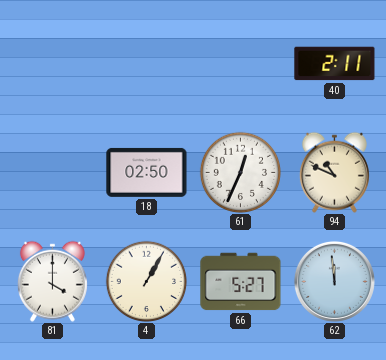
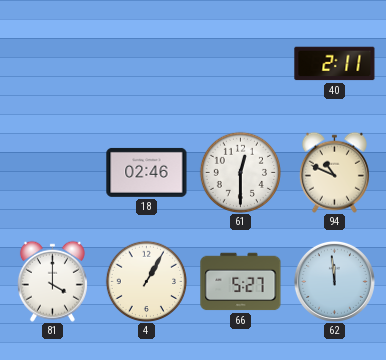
18: 02:50 -> 02:46
61: 12:34 -> 12:30
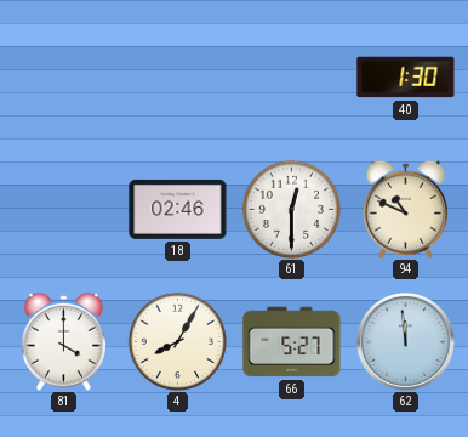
40: 2:11 -> 1:30
4: 1:05 -> 8:05
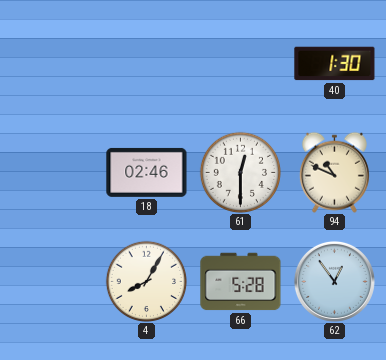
81: 4:00 -> none
66: 5:27 -> 5:28
62: 11:59 -> 12:54
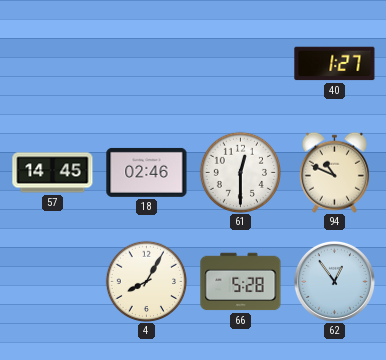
40: 1:30 -> 1:27
57: none -> 14:45
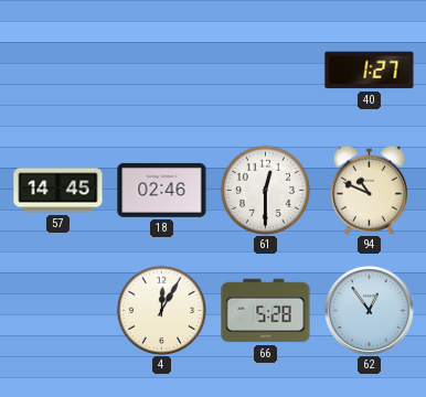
4: 8:05 -> 12:05
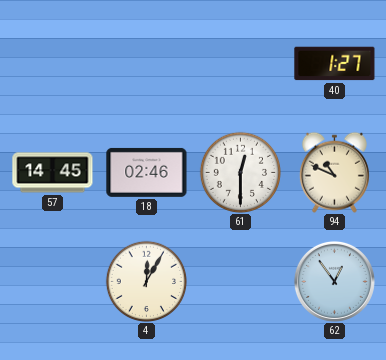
66: 5:28 -> none
